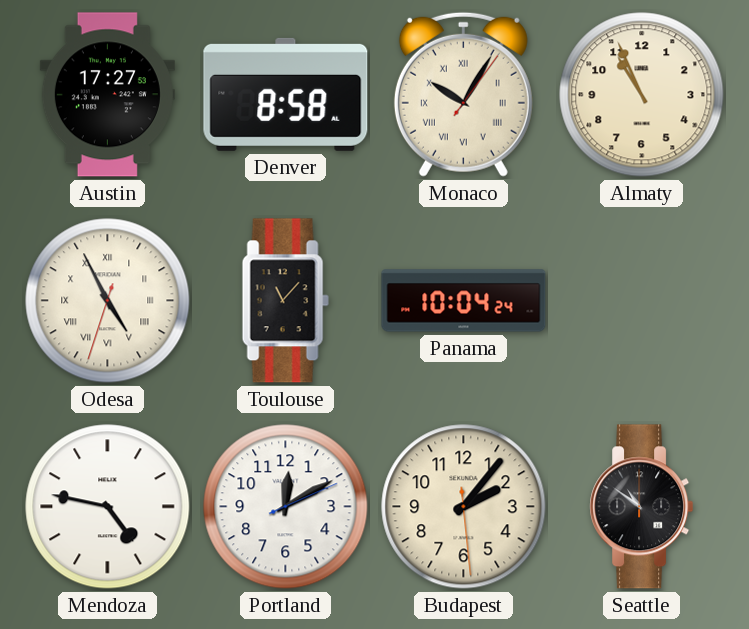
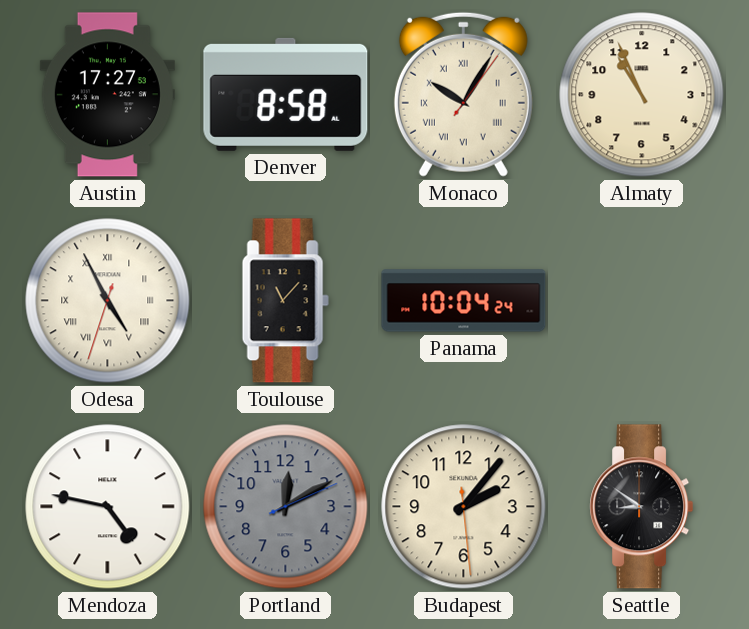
Portland dial: white -> grey
Seattle: 10:51 -> 8:51
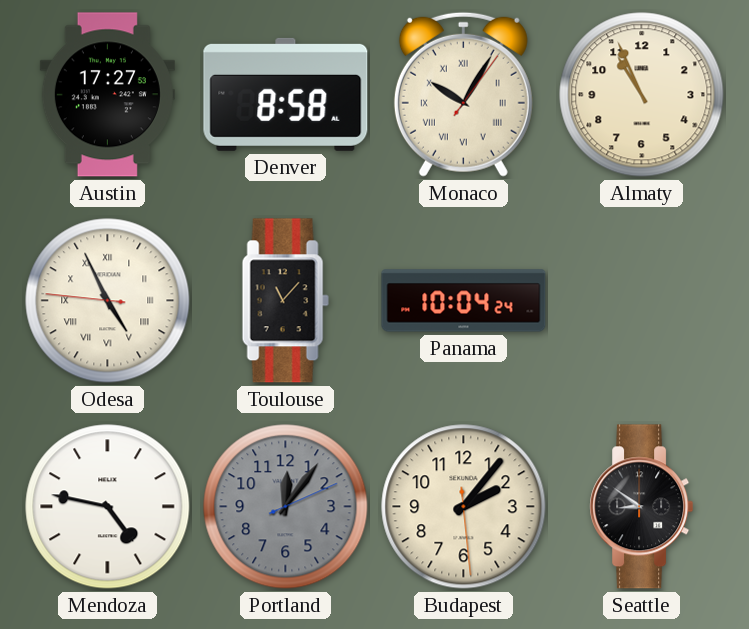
Odesa: 4:55:33 -> 4:55:46
Portland: 12:10 -> 12:06
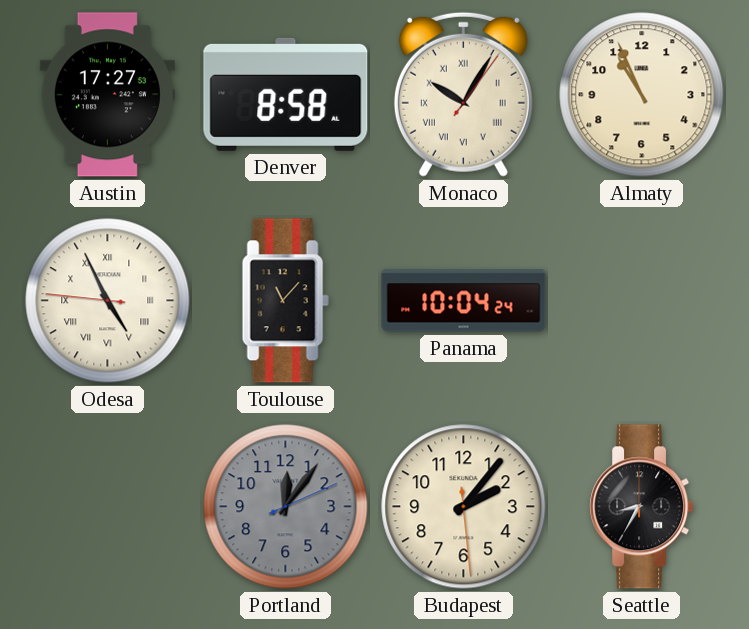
Mendoza: 4:47 -> none
Seattle: 8:51 -> 8:35
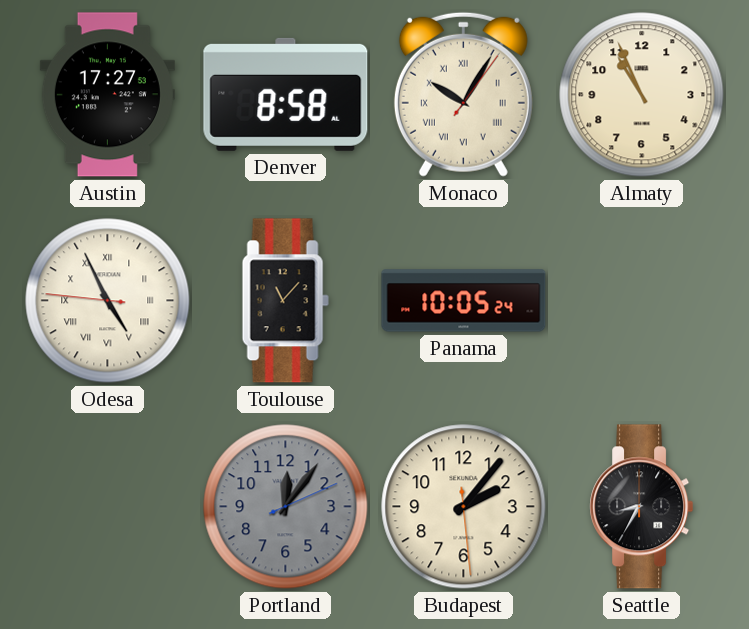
Panama: 10:04 -> 10:05
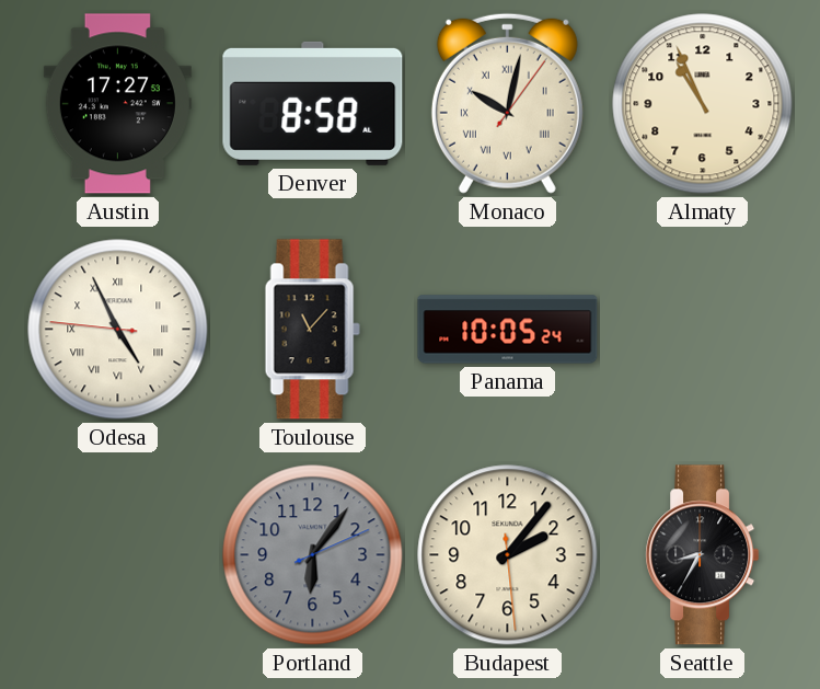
Monaco: 10:05 -> 10:02
Portland: 12:06 -> 6:06
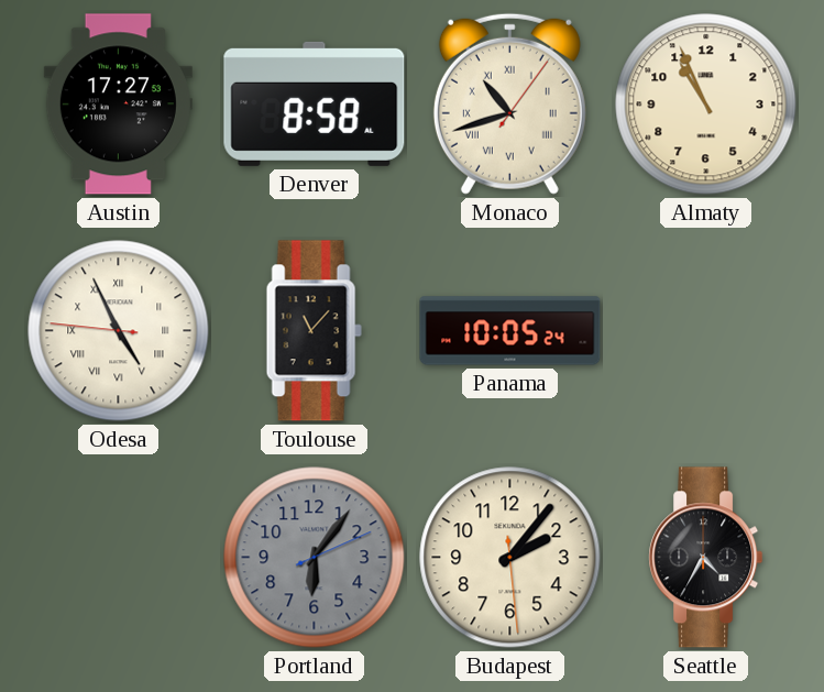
Monaco: 10:02 -> 10:42
Seattle: 8:35 -> 4:35
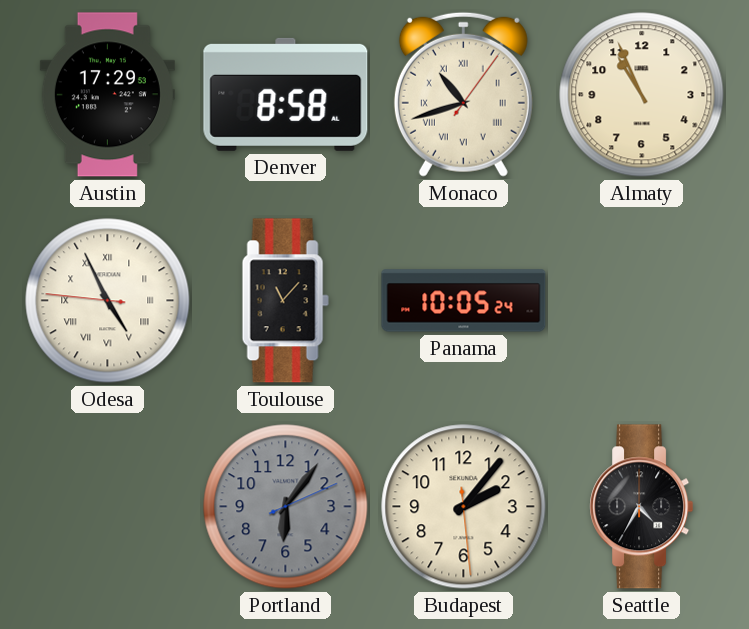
Austin: 17:27 -> 17:29
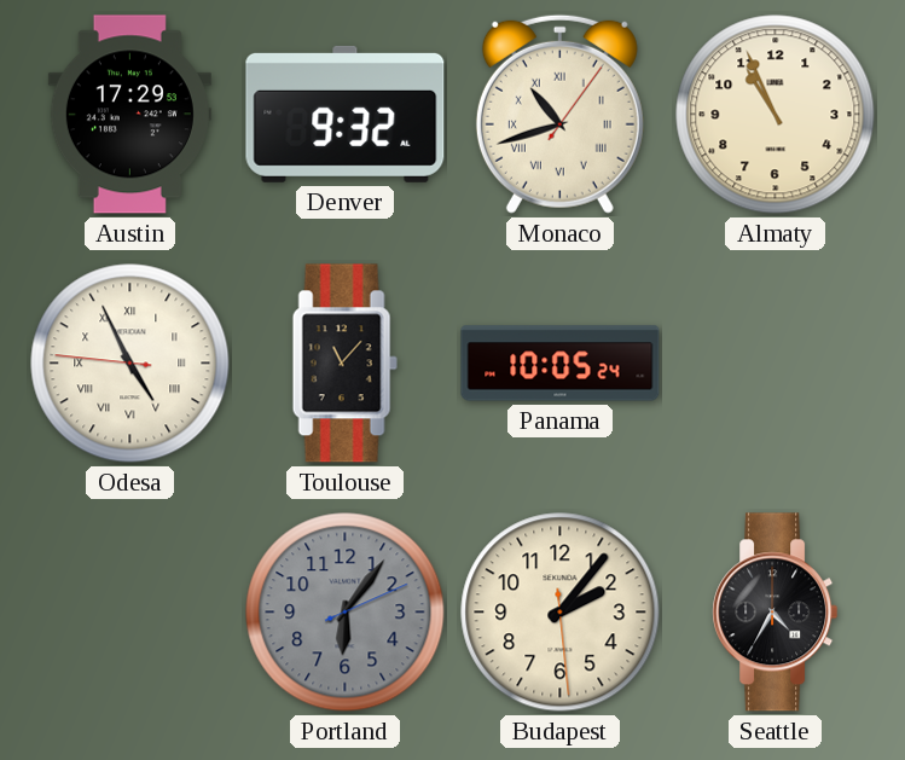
Denver: 8:58 -> 9:32
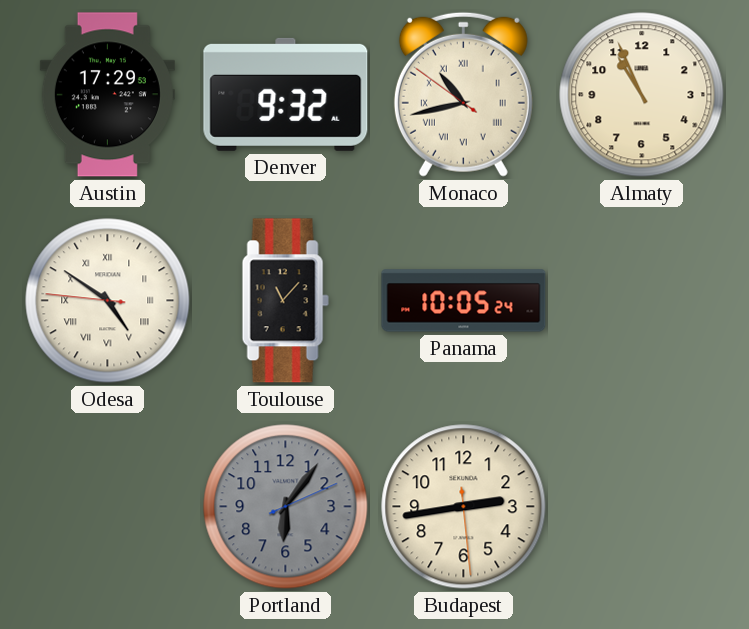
Monaco: 10:42:06 -> 10:42:51
Odesa: 4:55 -> 4:50
Budapest: 2:06 -> 2:43
Seattle: 4:35 -> none
